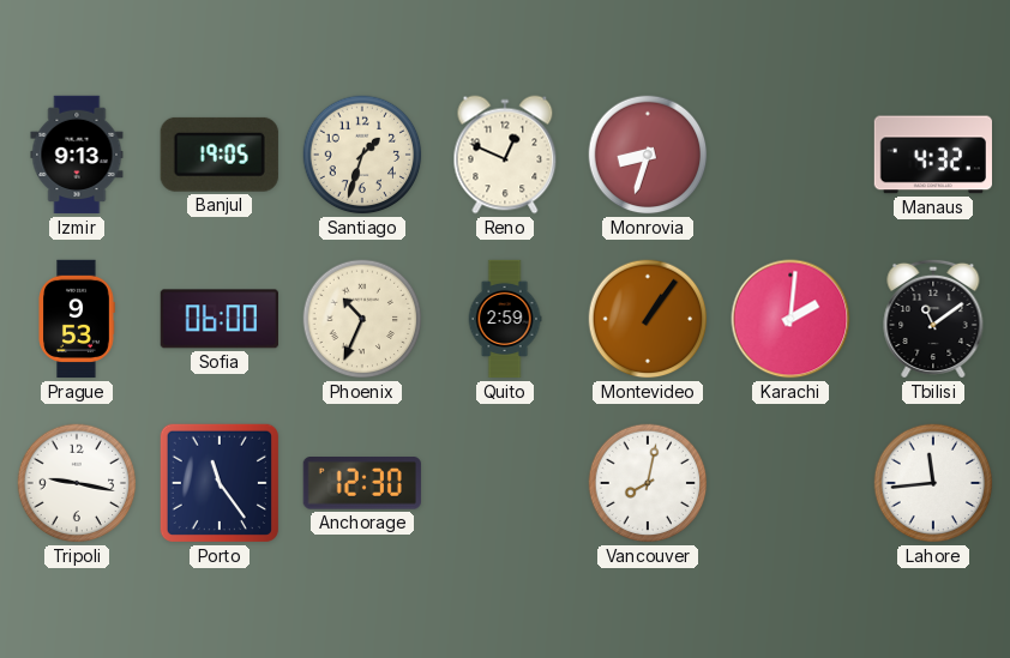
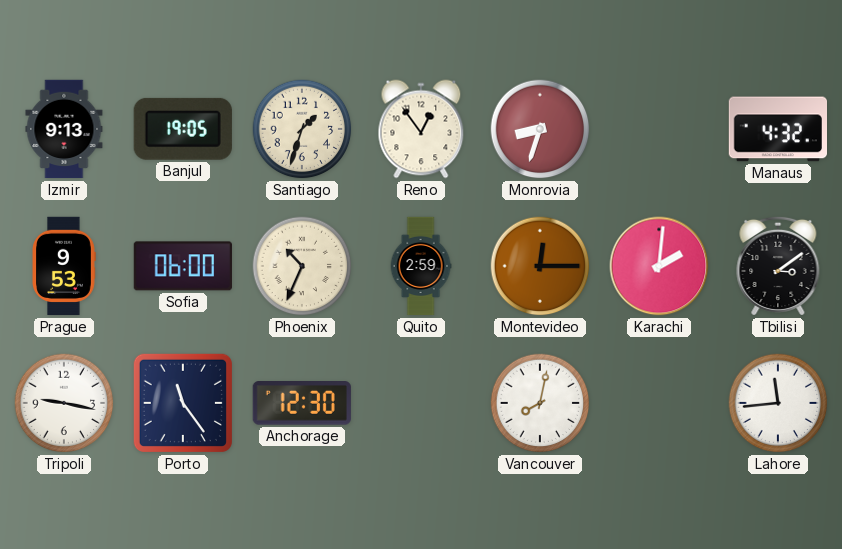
Reno: 12:49 -> 12:54
Montevideo: 1:06 -> 12:15
Tbilisi: 11:09 -> 3:09
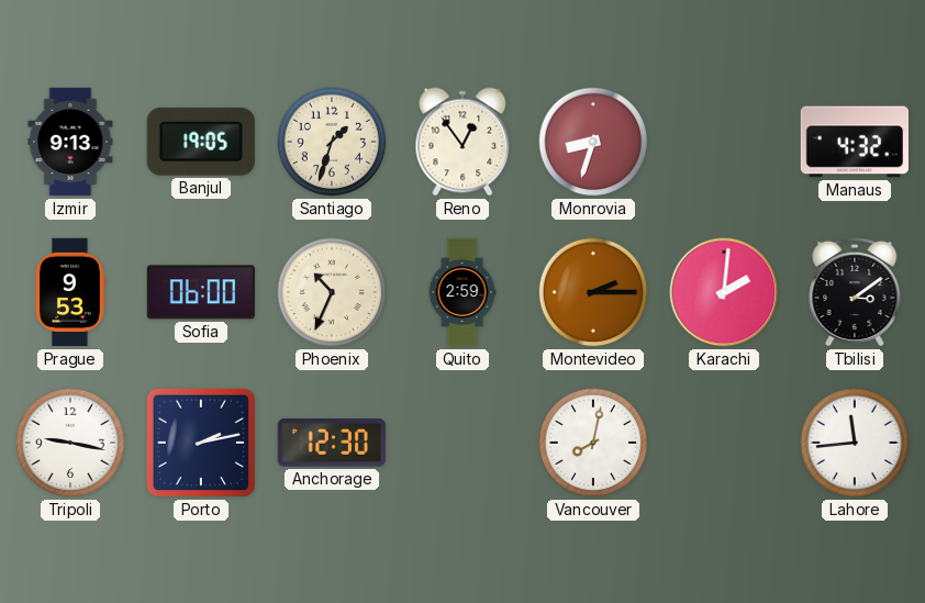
Montevideo: 12:15 -> 2:15
Porto: 11:24 -> 2:13
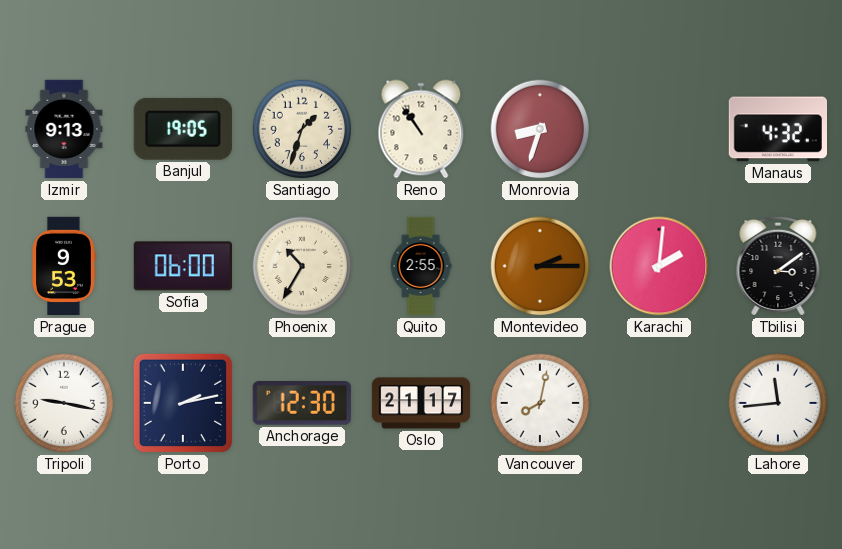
Reno: 12:54 -> 10:54
Phoenix: 10:34 -> 10:35
Quito: 2:59 -> 2:55
Oslo: none -> 21:17
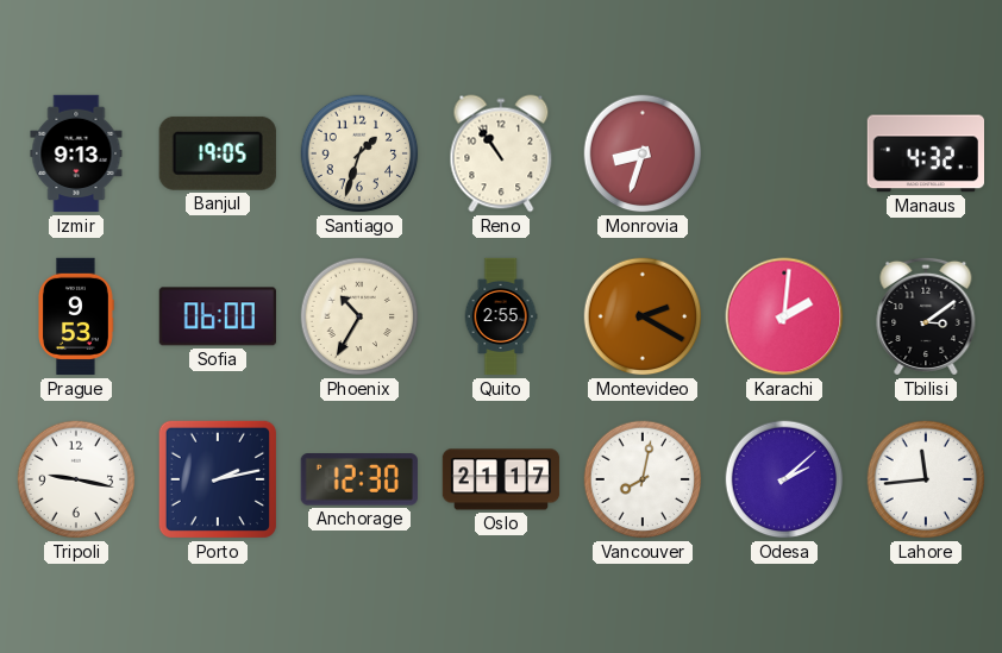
Montevideo: 2:15 -> 2:20
Odesa: none -> 2:08
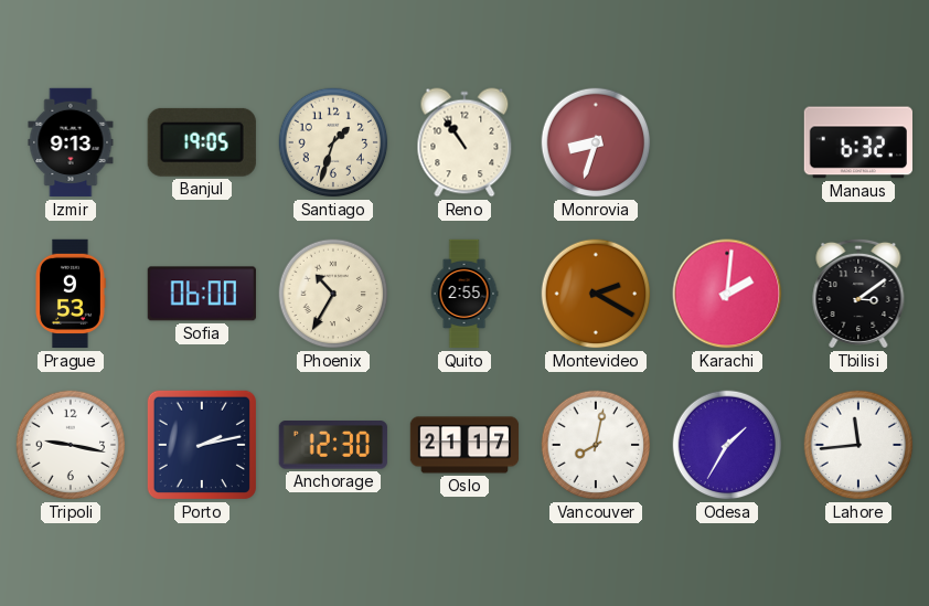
Manaus: 4:32 -> 6:32
Odesa: 2:08 -> 1:35
